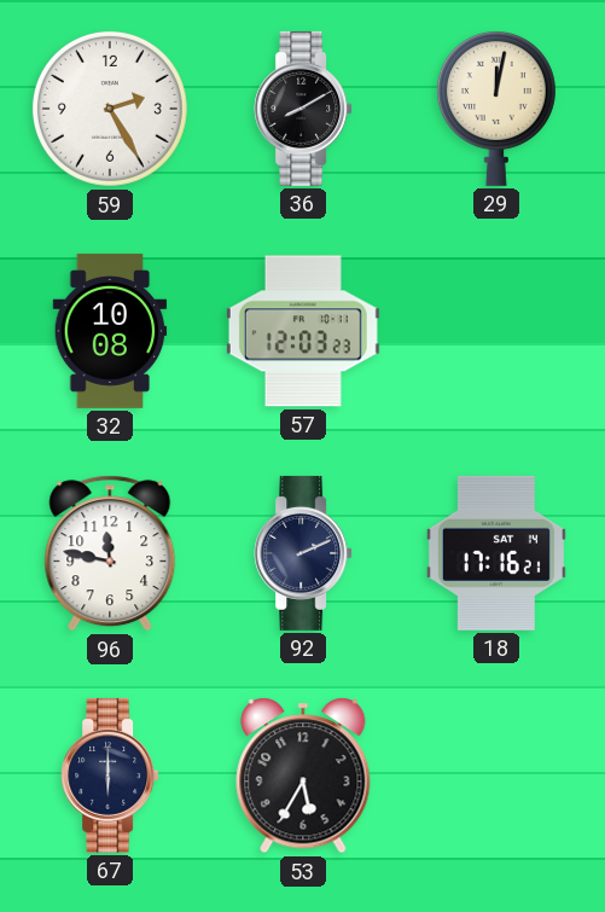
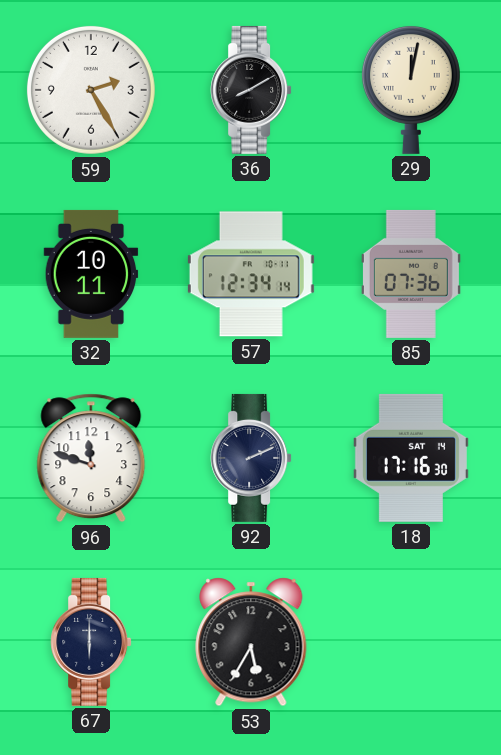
32: 10:08 -> 10:11
57: 12:03 -> 12:34
85: none -> 07:36
96: 11:47 -> 11:48
18: 17:16:21 -> 17:16:30
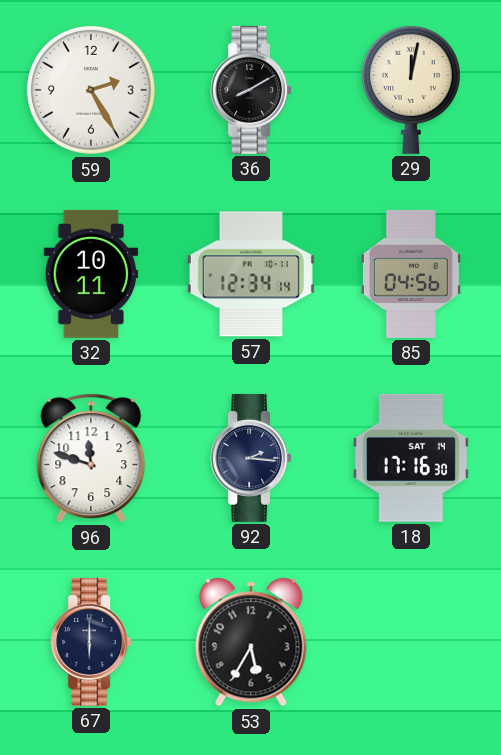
85: 07:36 -> 04:56
92: 2:11 -> 2:16
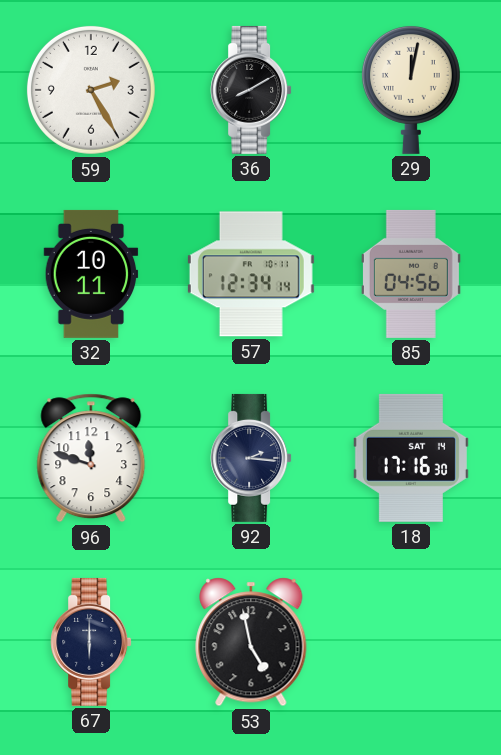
53: 5:35 -> 4:58
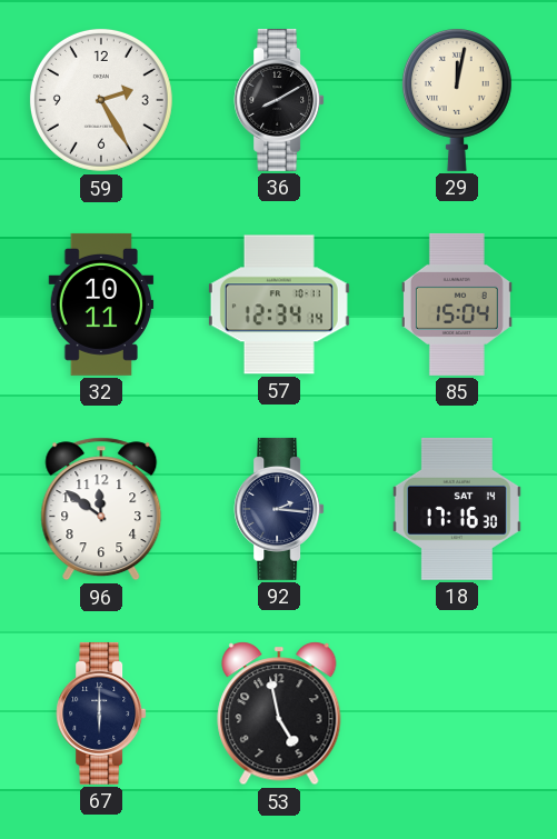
85: 04:56 -> 15:04
96: 11:48 -> 11:51
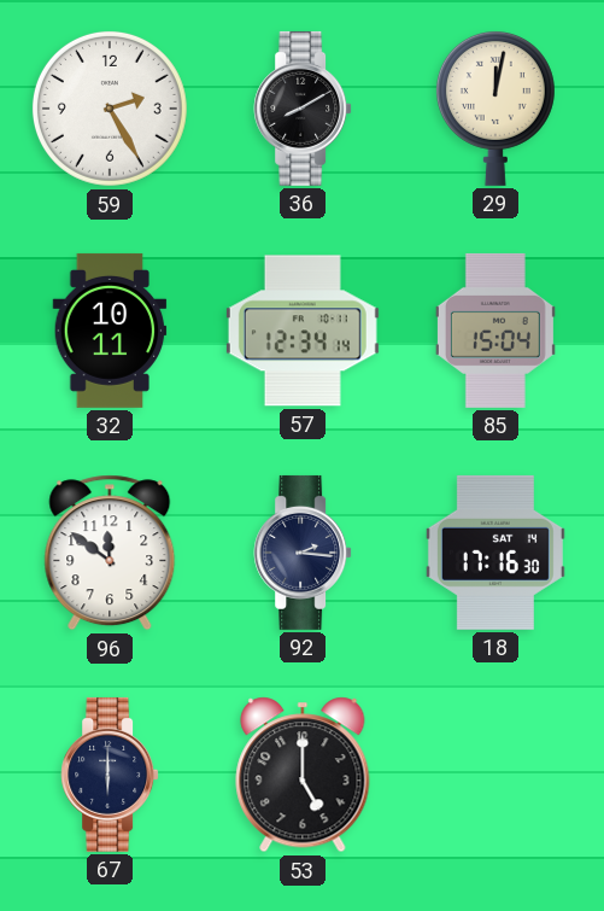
53: 4:58 -> 5:00
